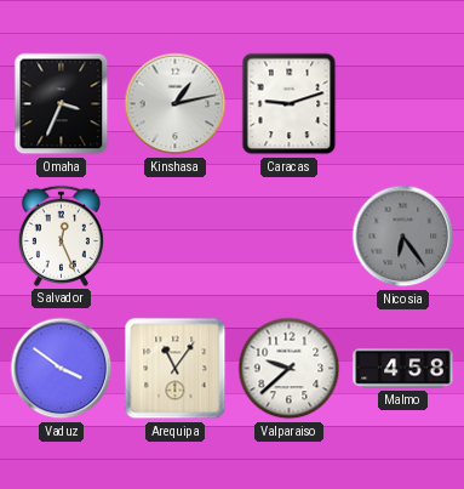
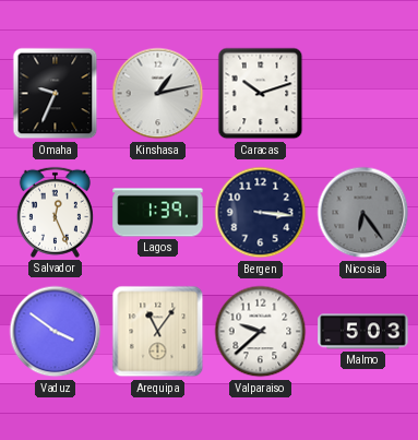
Omaha: 3:34 -> 9:34
Caracas: 9:12 -> 10:12
Lagos: none -> 1:39
Bergen: none -> 3:16
Malmo: 4:58 -> 5:03
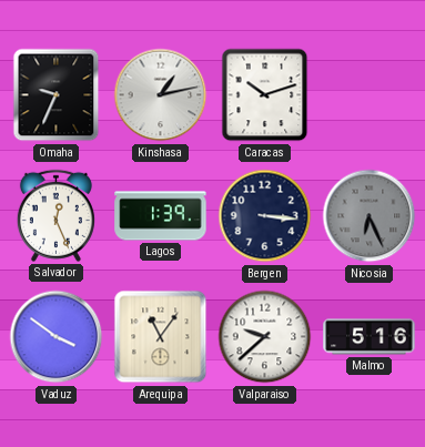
Nicosia: 6:24 -> 6:26
Malmo: 5:03 -> 5:16
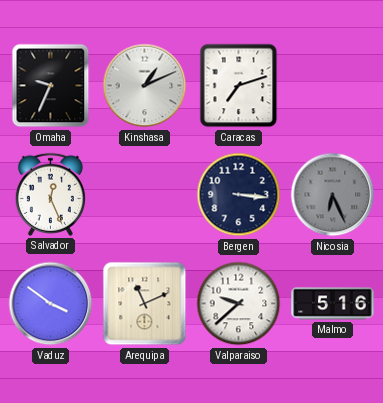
Kinshasa: 1:13 -> 1:11
Caracas: 10:12 -> 7:12
Lagos: 1:39 -> none
Arequipa: 11:06 -> 11:11
